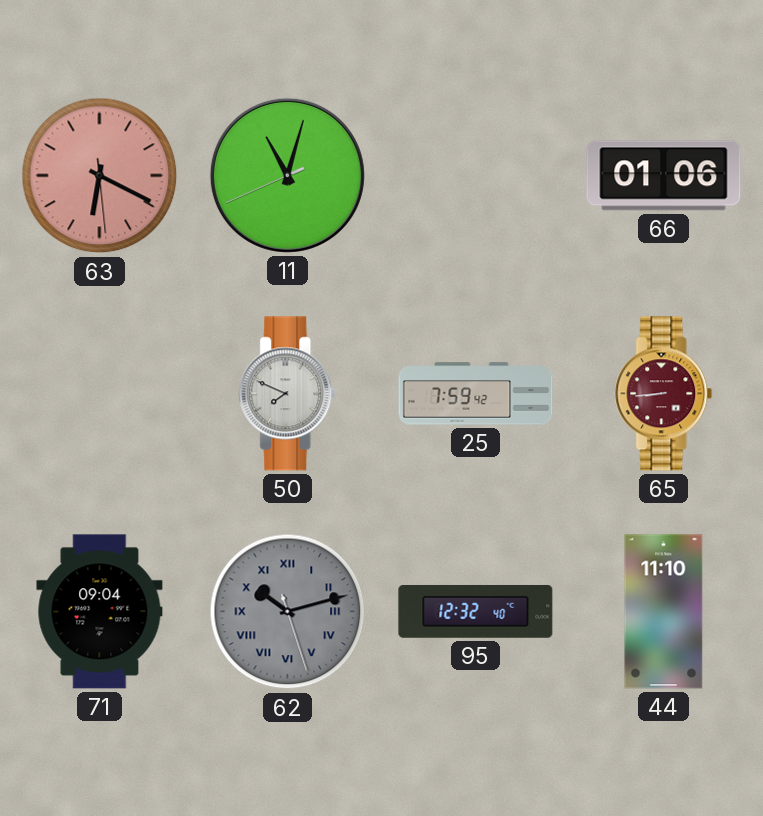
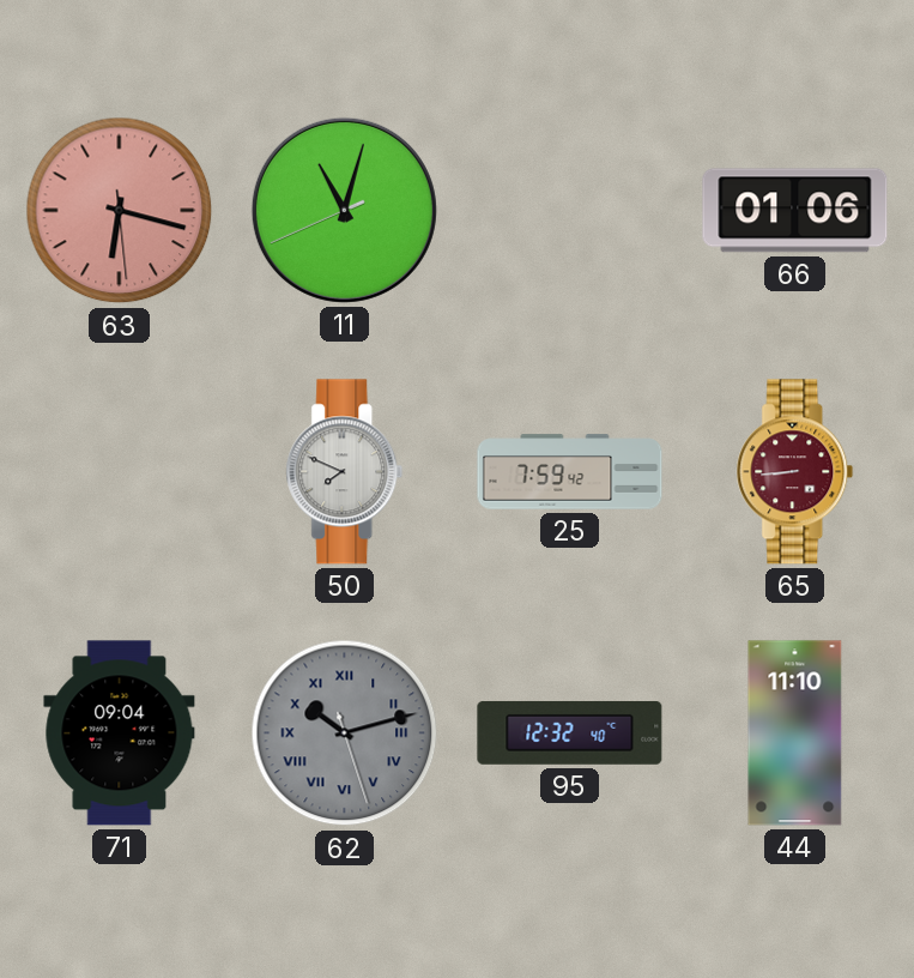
63: 6:19 -> 6:17
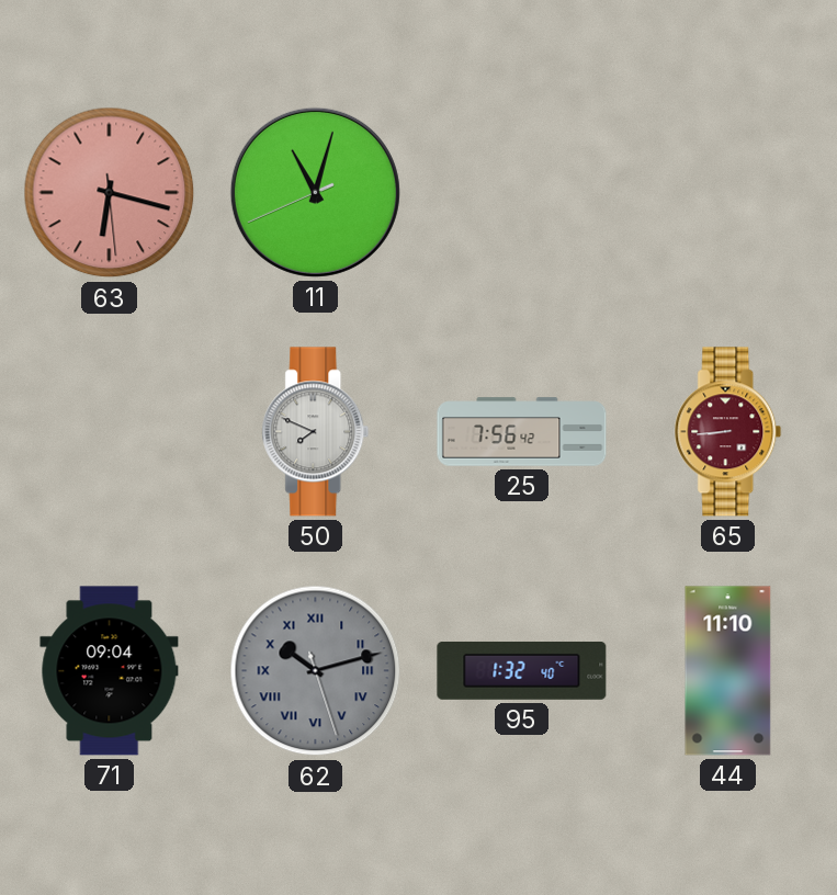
66: 01:06 -> none
25: 7:59 -> 7:56
95: 12:32 -> 1:32
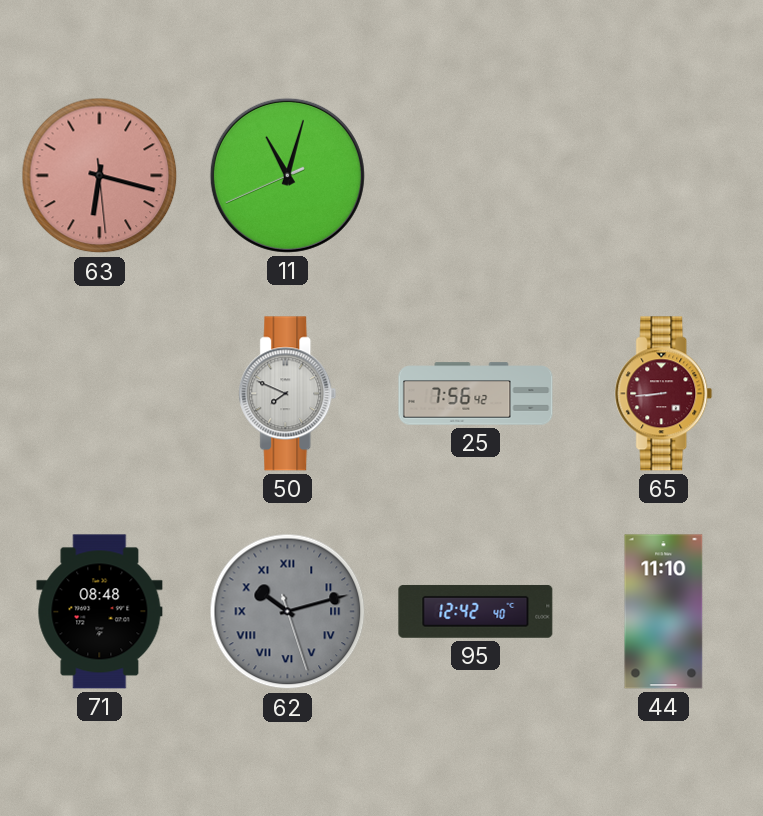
71: 09:04 -> 08:48
95: 1:32 -> 12:42
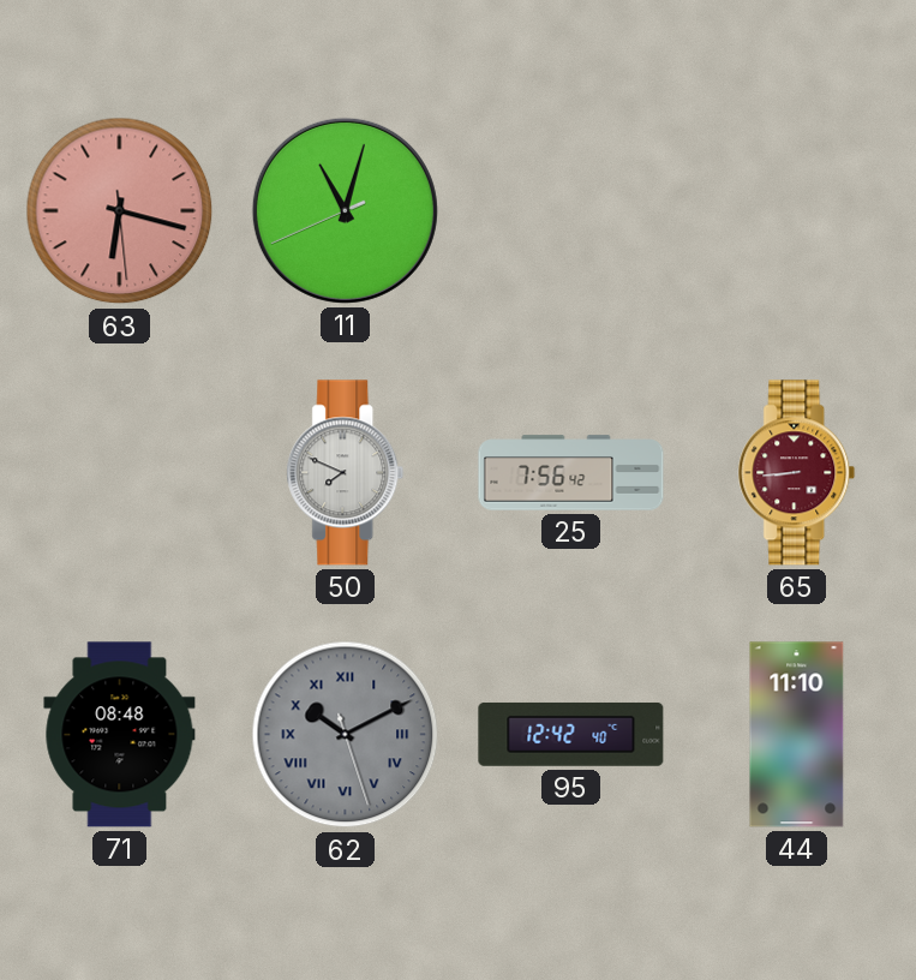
62: 10:12 -> 10:10
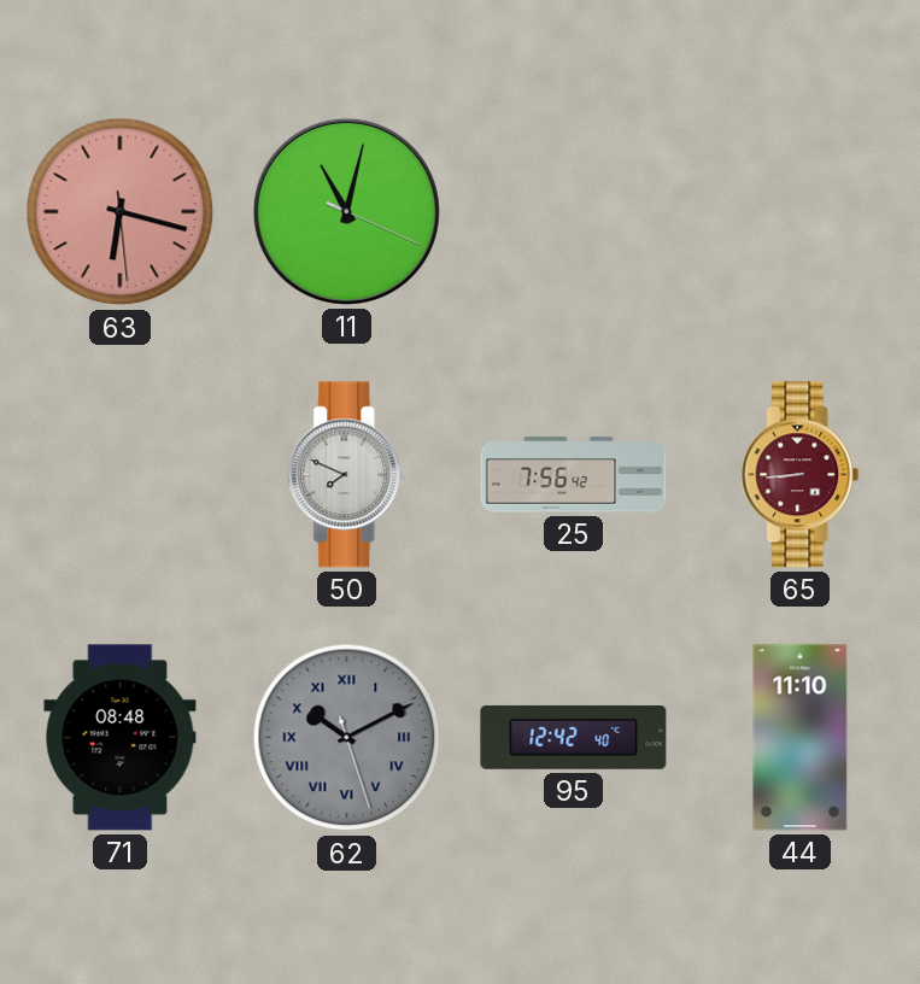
11: 11:02:41 -> 11:02:19
